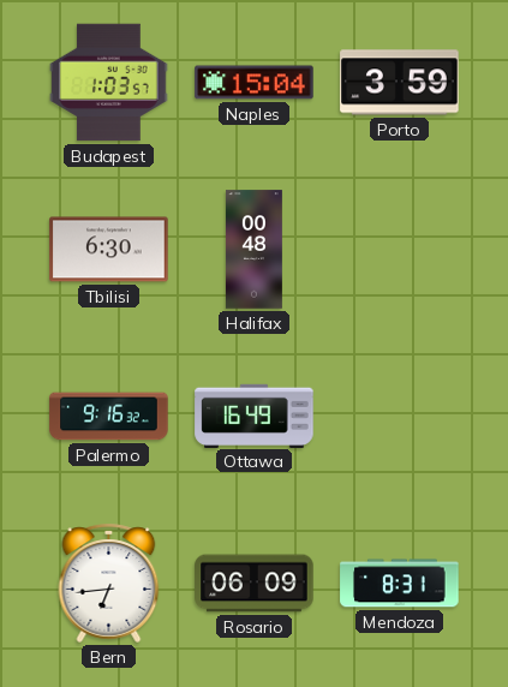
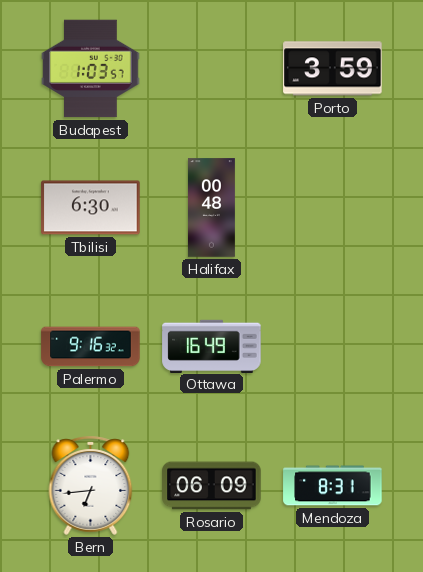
Naples: 15:04 -> none
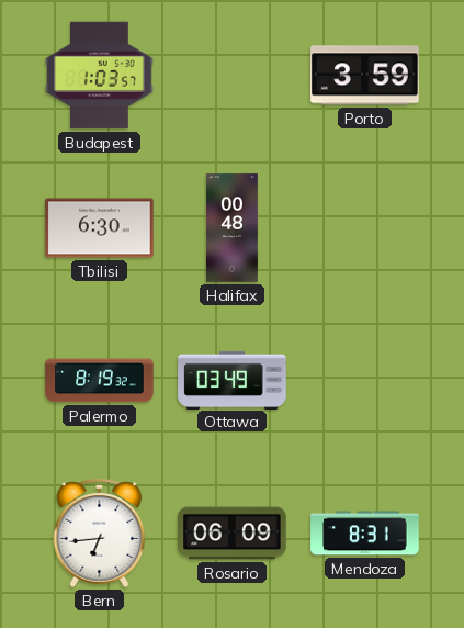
Palermo: 9:16 -> 8:19
Ottawa: 16:49 -> 03:49
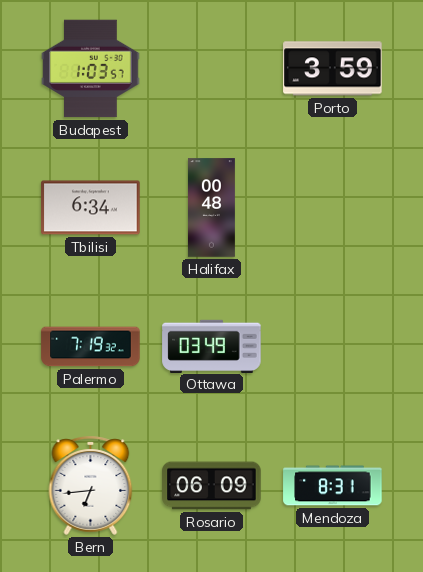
Tbilisi: 6:30 -> 6:34
Palermo: 8:19 -> 7:19
